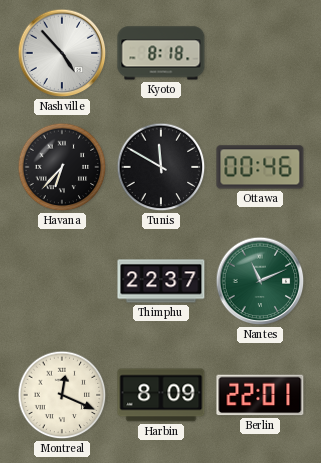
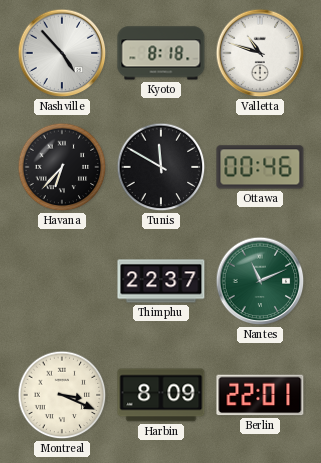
Valletta: none -> 10:48
Montreal: 12:19 -> 3:19
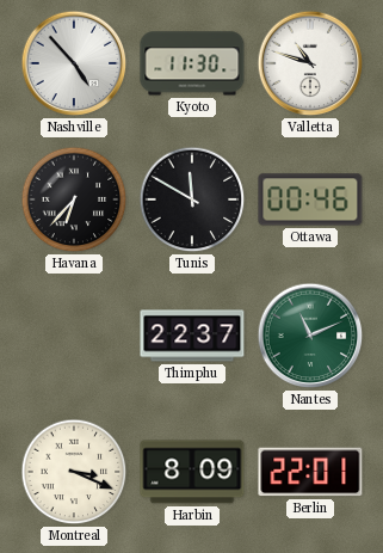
Kyoto: 8:18 -> 11:30
